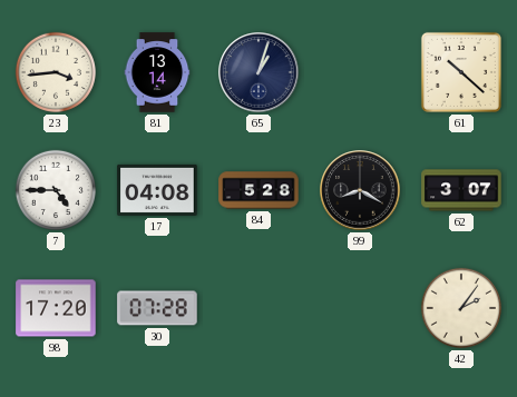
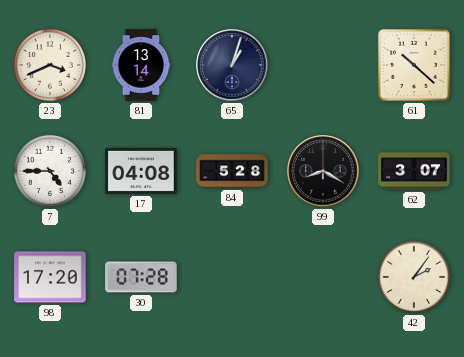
23: 3:44 -> 3:41
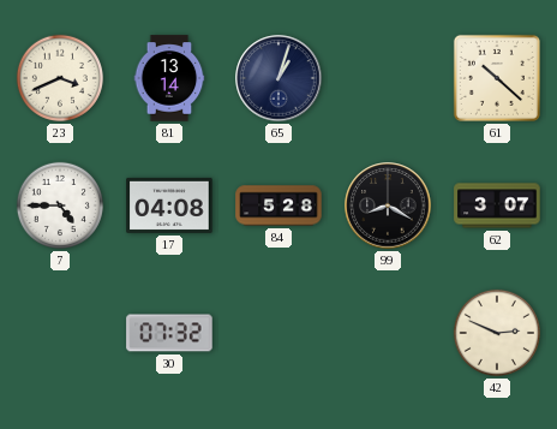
98: 17:20 -> none
30: 07:28 -> 07:32
42: 2:06 -> 2:49
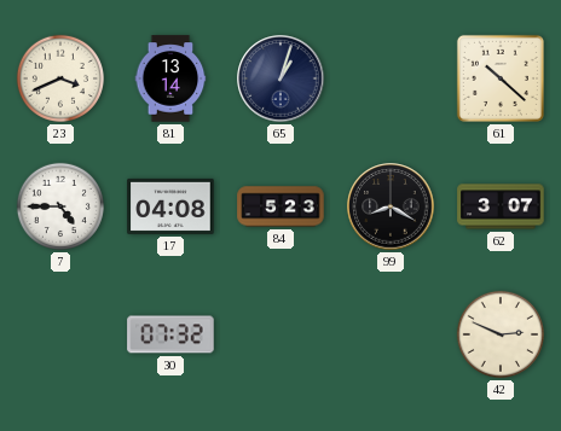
84: 5:28 -> 5:23
